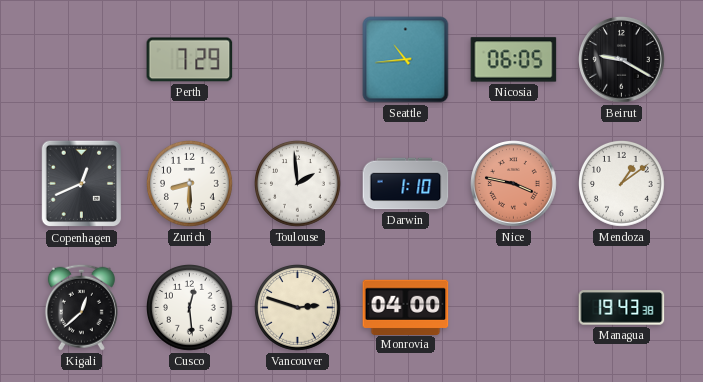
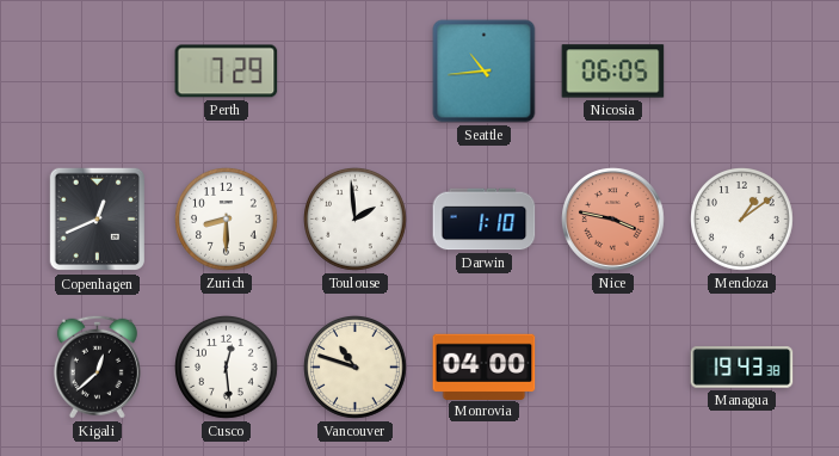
Beirut: 9:20 -> none
Vancouver: 2:48 -> 10:48
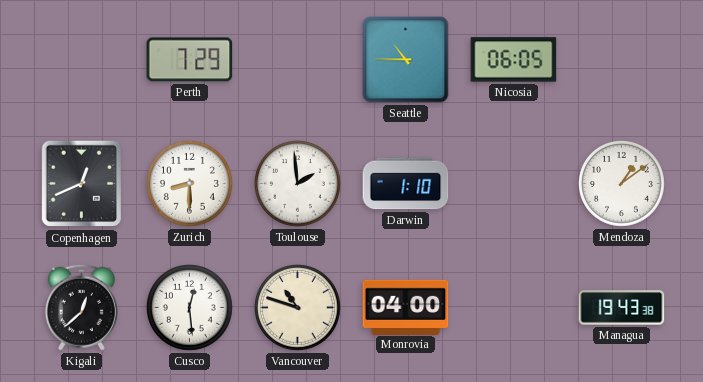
Seattle: 10:44 -> 10:45
Nice: 3:47 -> none
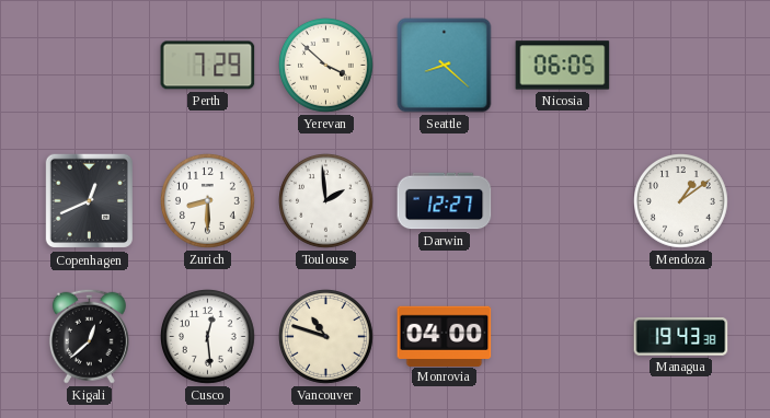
Yerevan: none -> 3:52
Seattle: 10:45 -> 8:22
Darwin: 1:10 -> 12:27
